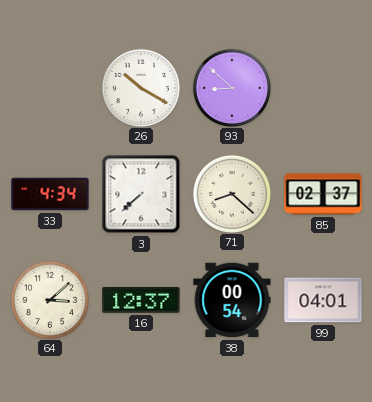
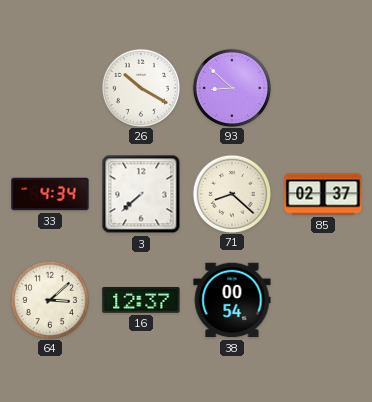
99: 04:01 -> none
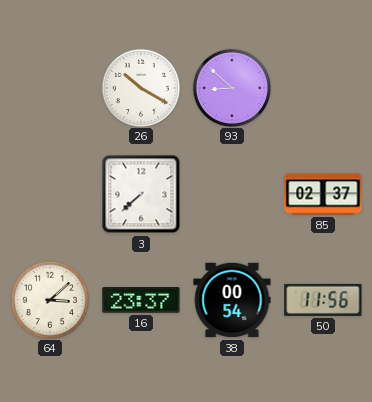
33: 4:34 -> none
71: 8:22 -> none
16: 12:37 -> 23:37
50: none -> 11:56
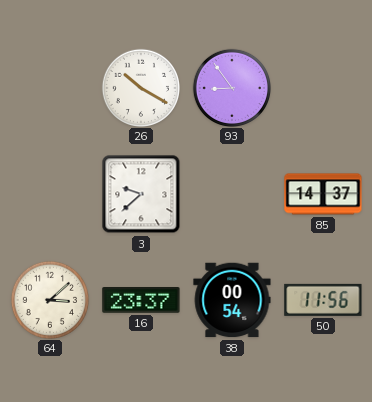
93: 8:52 -> 8:54
3: 7:38 -> 9:38
85: 02:37 -> 14:37
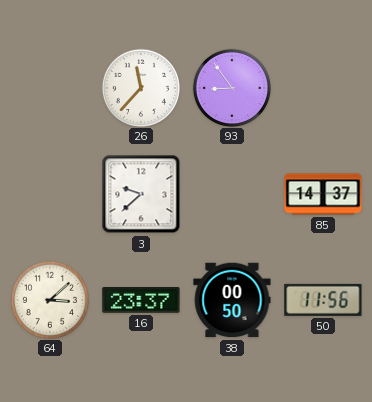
26: 10:20 -> 11:37
38: 00:54 -> 00:50
